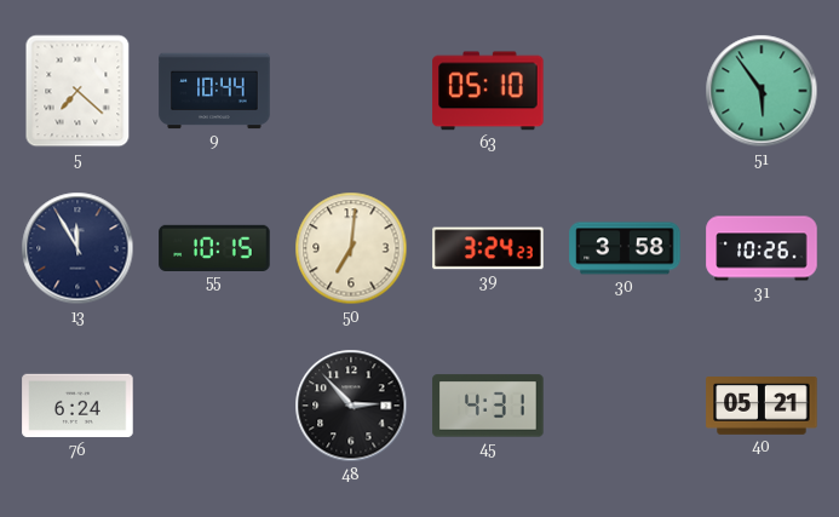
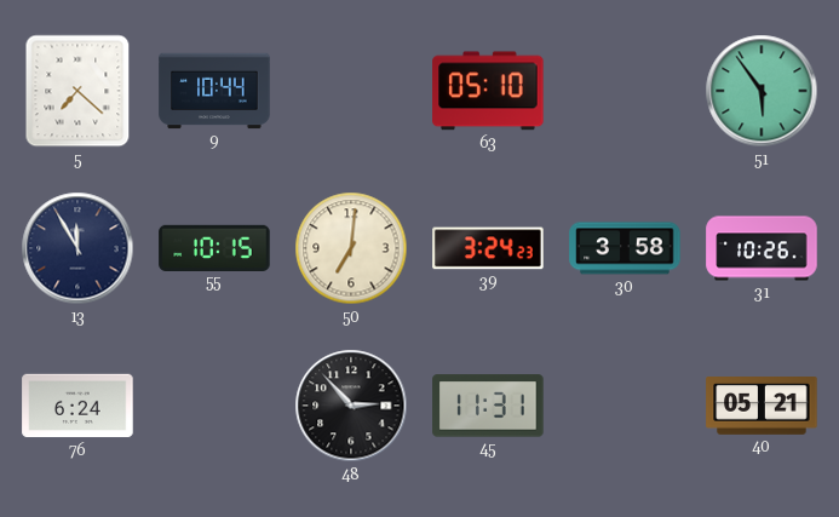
45: 4:31 -> 11:31
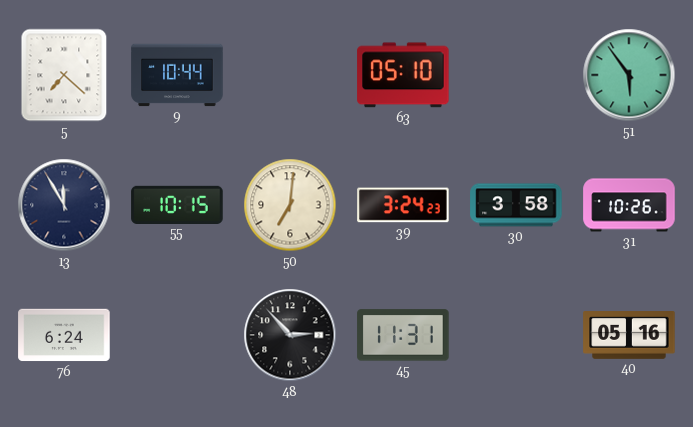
40: 05:21 -> 05:16
